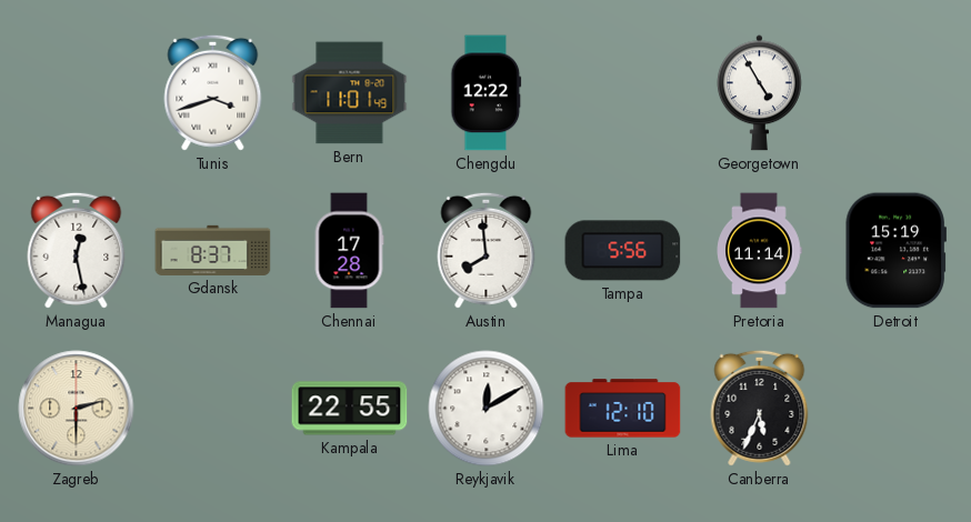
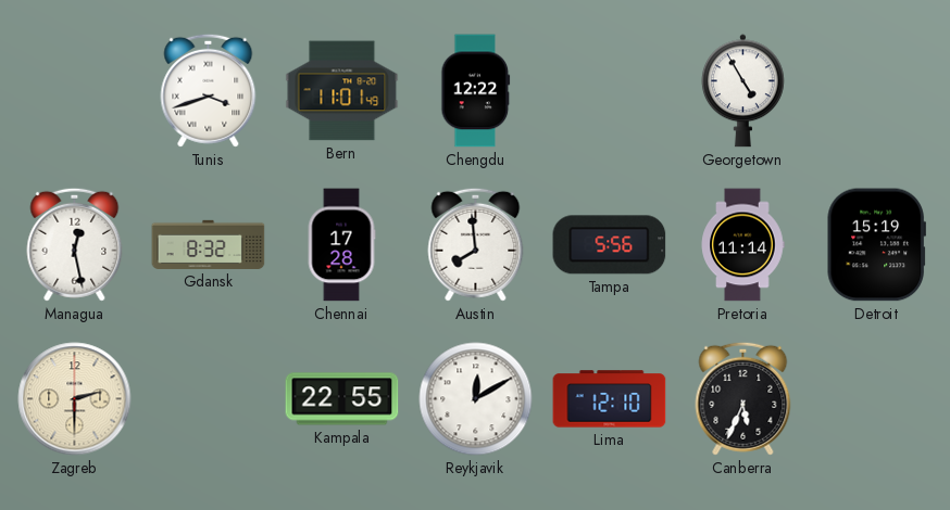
Gdansk: 8:37 -> 8:32
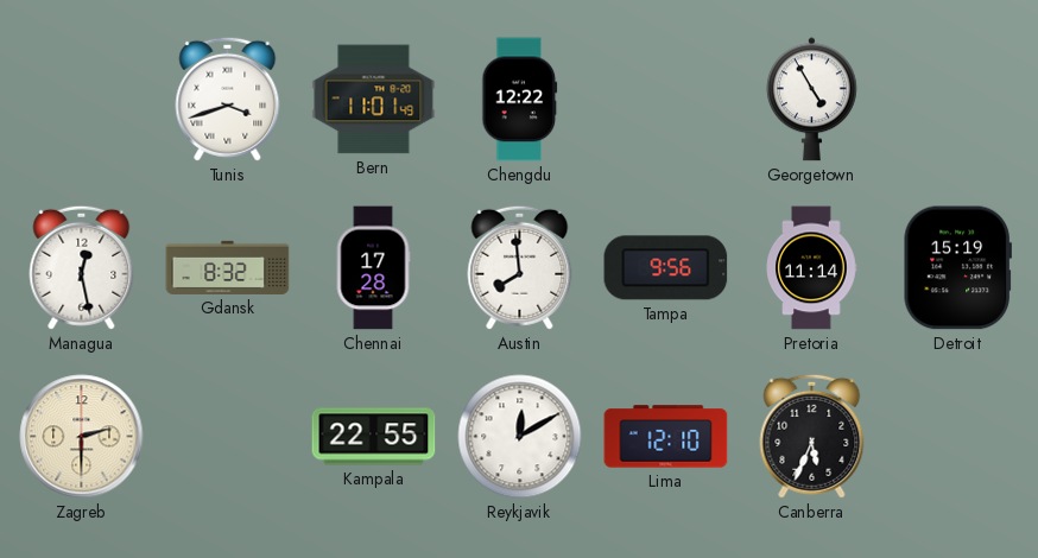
Tampa: 5:56 -> 9:56
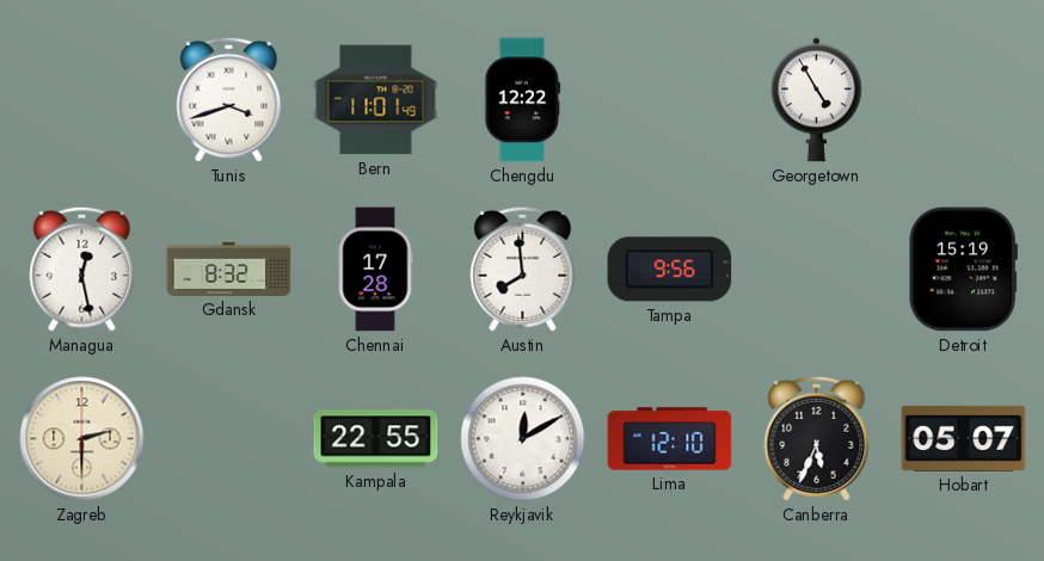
Pretoria: 11:14 -> none
Hobart: none -> 05:07
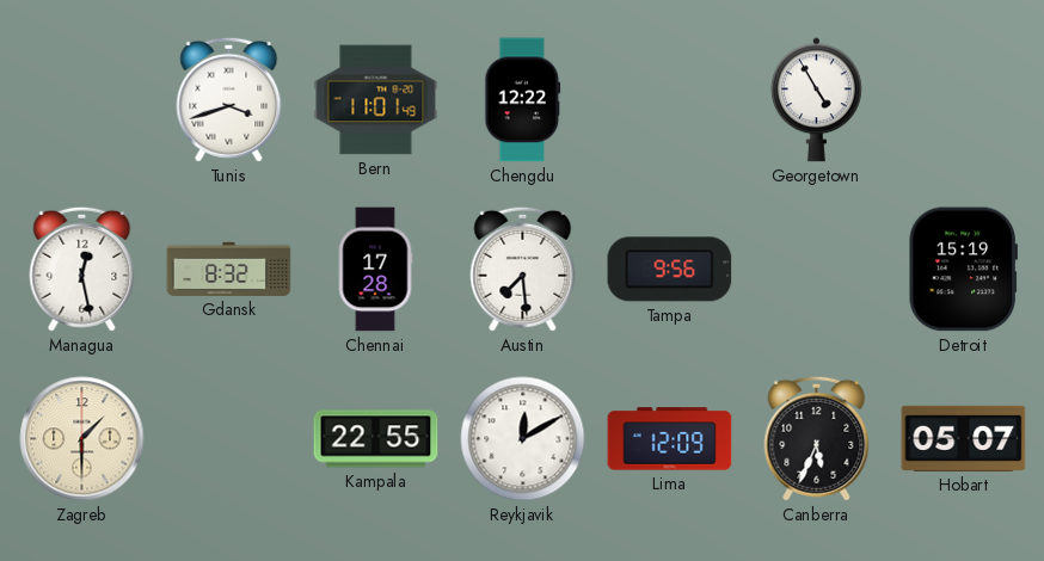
Austin: 7:59 -> 7:29
Zagreb: 2:30 -> 1:30
Lima: 12:10 -> 12:09
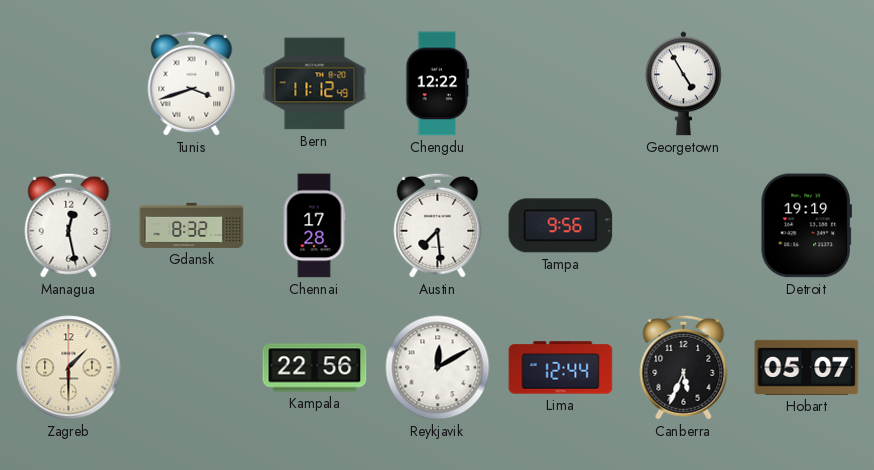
Bern: 11:01 -> 11:12
Detroit: 15:19 -> 19:19
Kampala: 22:55 -> 22:56
Lima: 12:09 -> 12:44
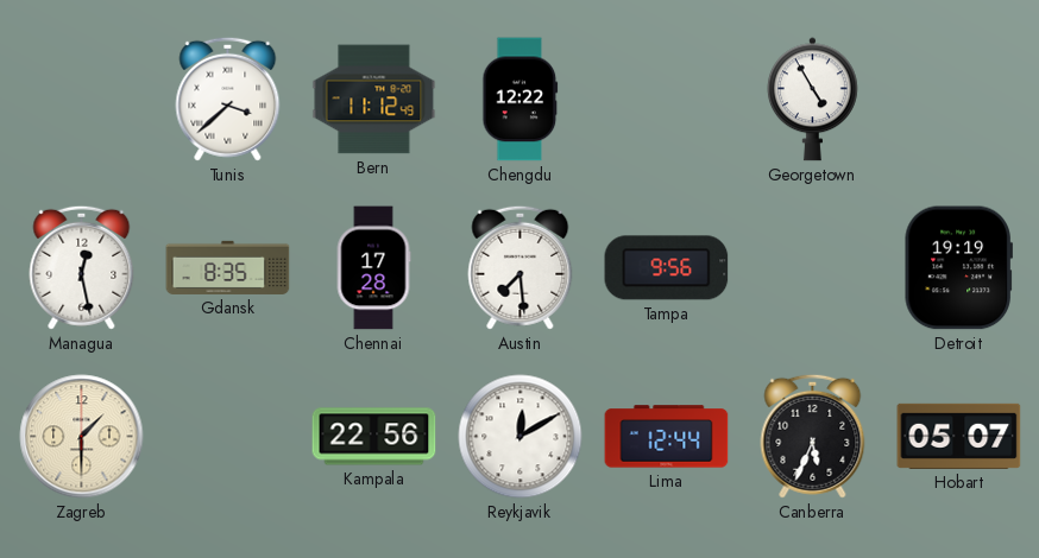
Tunis: 3:42 -> 3:38
Gdansk: 8:32 -> 8:35
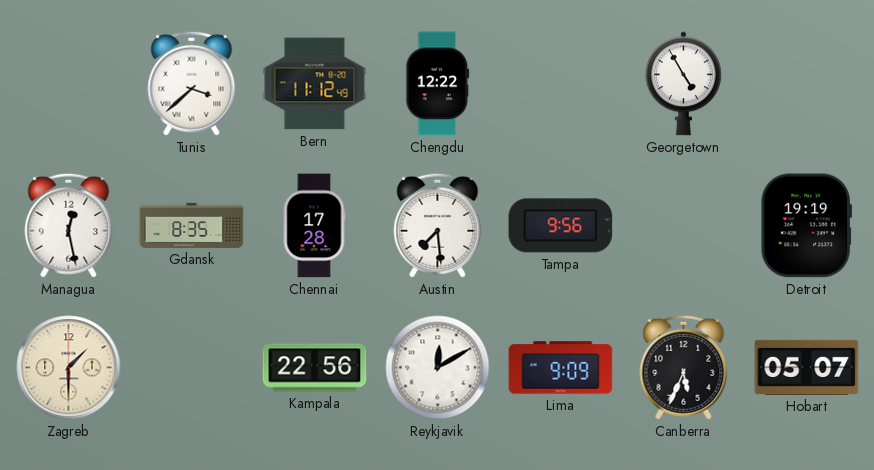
Lima: 12:44 -> 9:09
